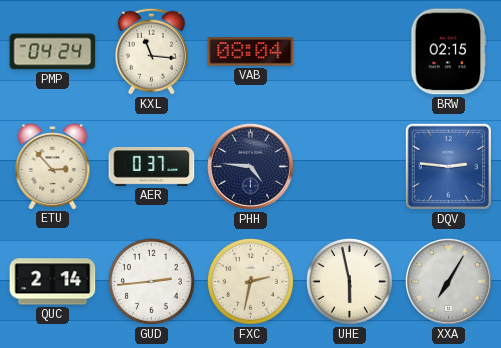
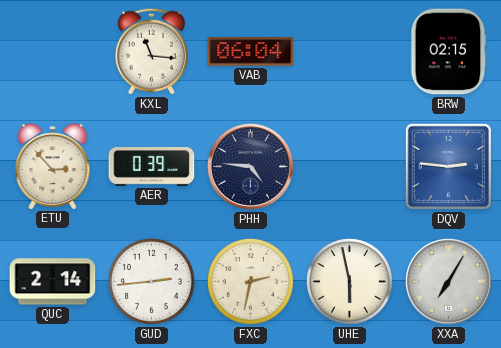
PMP: 04:24 -> none
VAB: 08:04 -> 06:04
AER: 0:37 -> 0:39
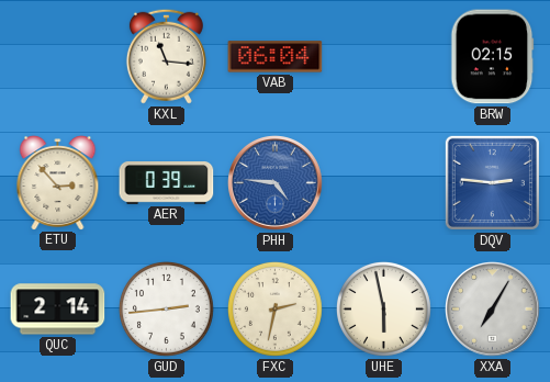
PHH dial: navy -> blue
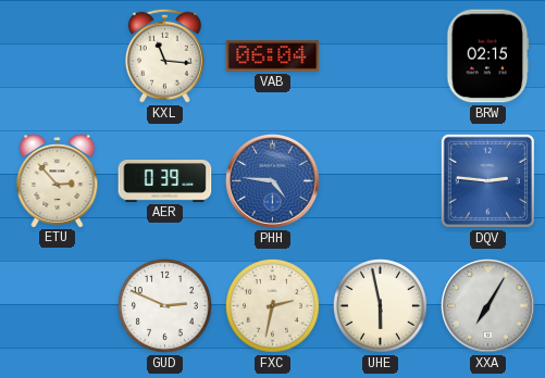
QUC: 2:14 -> none
GUD: 2:44 -> 2:49
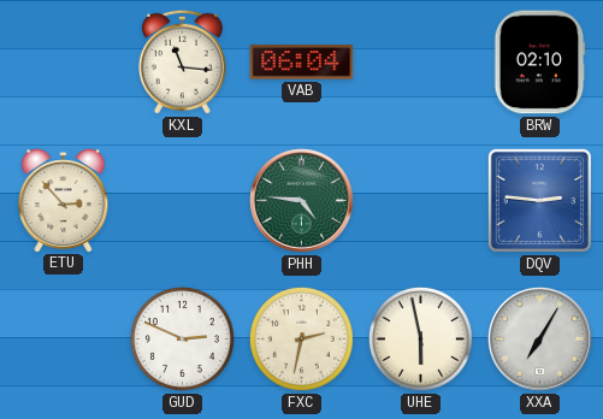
BRW: 02:15 -> 02:10
AER: 0:39 -> none
PHH dial: blue -> green
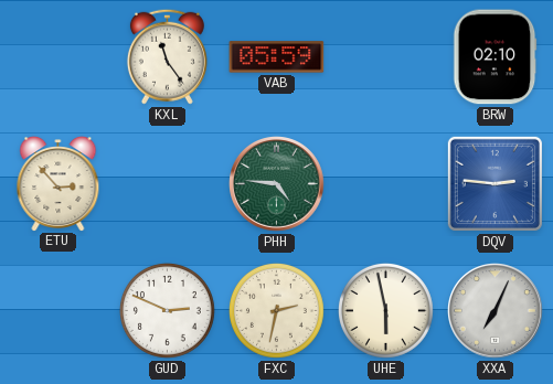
KXL: 11:16 -> 11:24
VAB: 06:04 -> 05:59
XXA: 7:05 -> 7:04
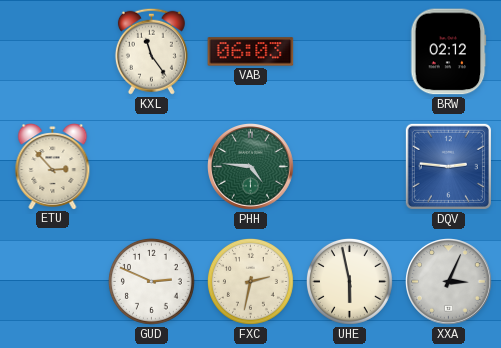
VAB: 05:59 -> 06:03
BRW: 02:10 -> 02:12
XXA: 7:04 -> 3:04
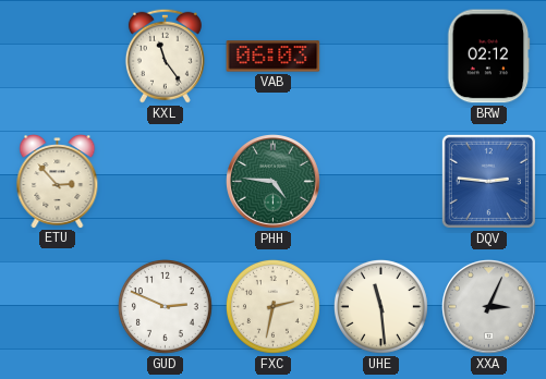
UHE: 5:58 -> 11:29
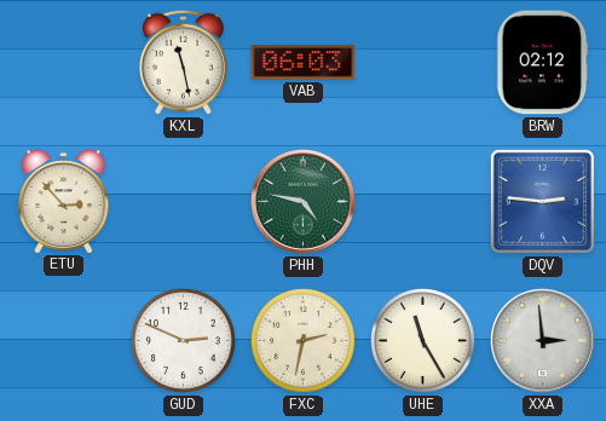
KXL: 11:24 -> 11:28
PHH: 4:46 -> 4:47
UHE: 11:29 -> 11:25
XXA: 3:04 -> 2:59
